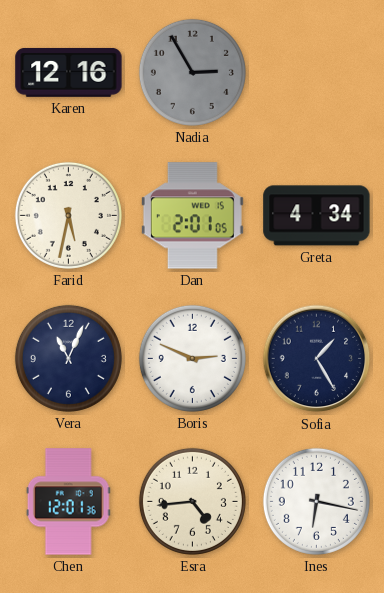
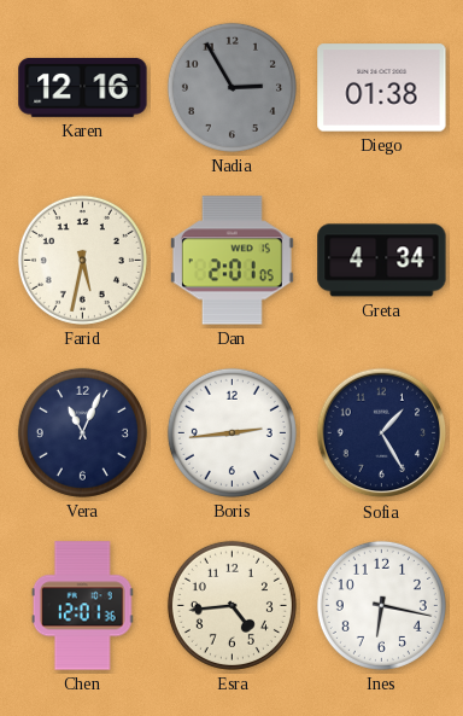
Diego: none -> 01:38
Boris: 2:49 -> 2:44
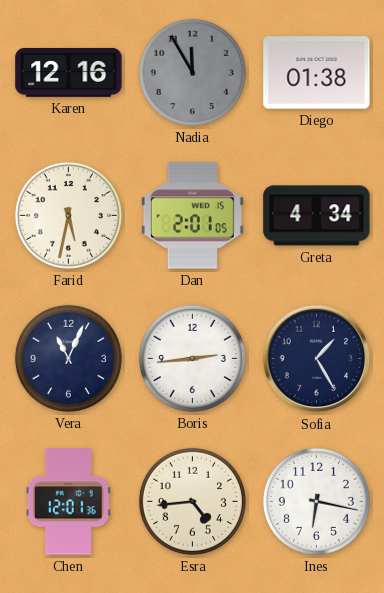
Nadia: 2:55 -> 11:55
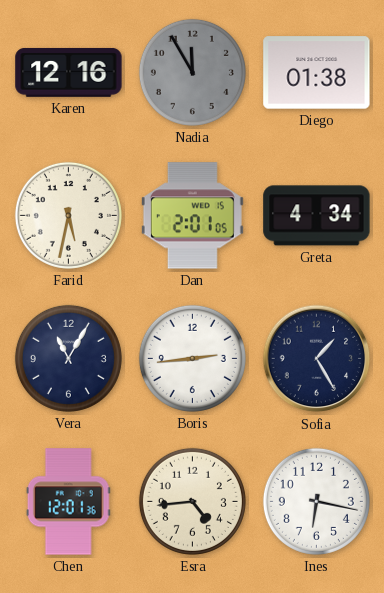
Vera: 11:04 -> 11:05
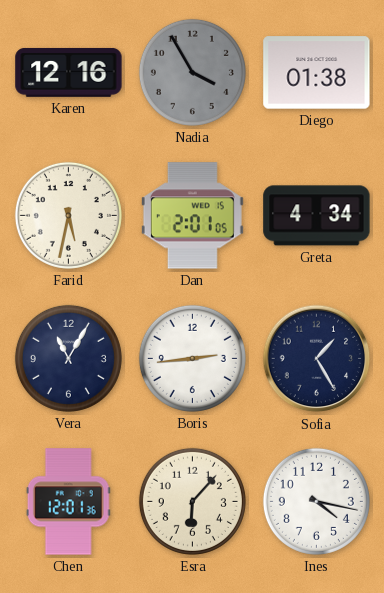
Nadia: 11:55 -> 3:55
Esra: 4:44 -> 6:07
Ines: 6:17 -> 4:17
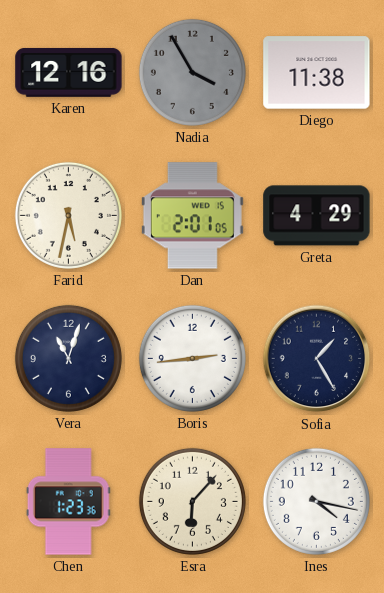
Diego: 01:38 -> 11:38
Greta: 4:34 -> 4:29
Vera: 11:05 -> 11:03
Chen: 12:01 -> 1:23
